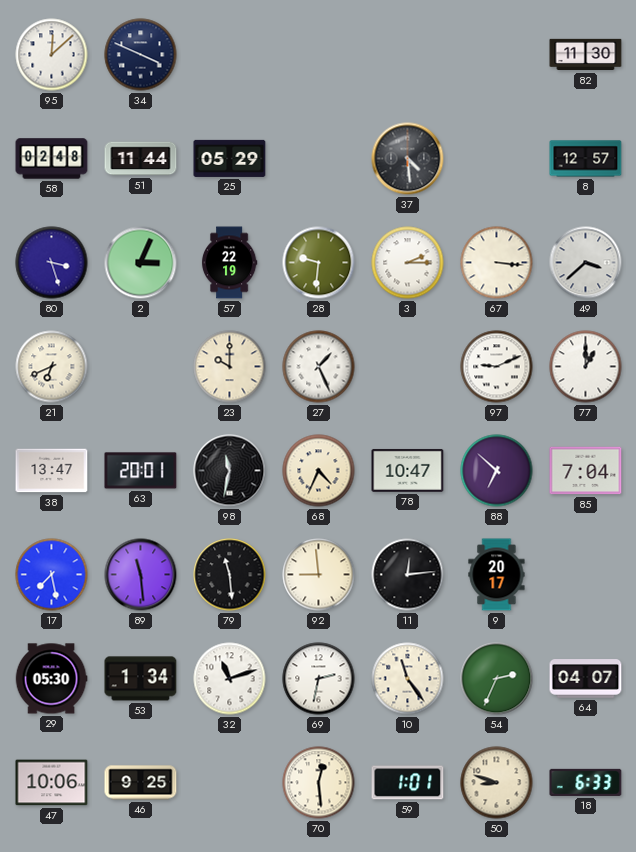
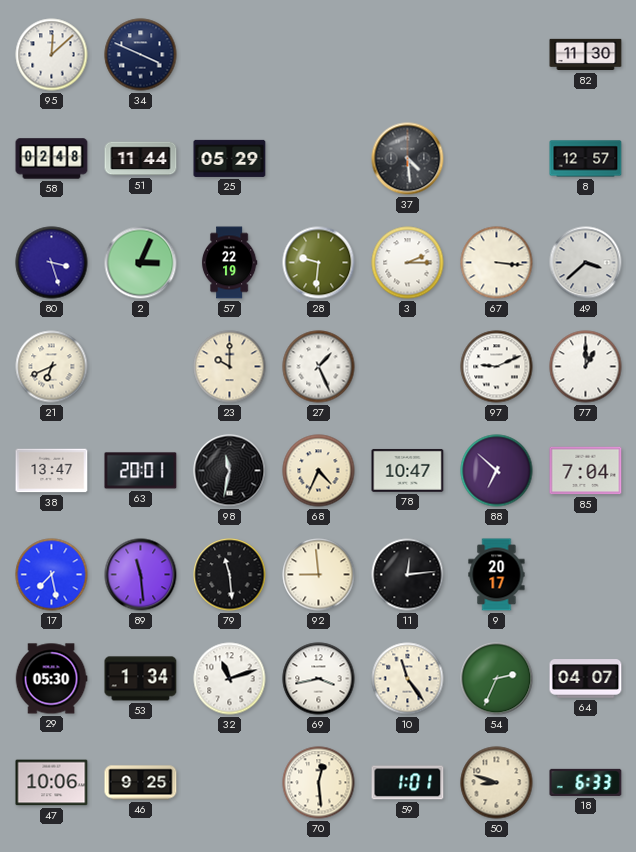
69: 2:32 -> 3:43
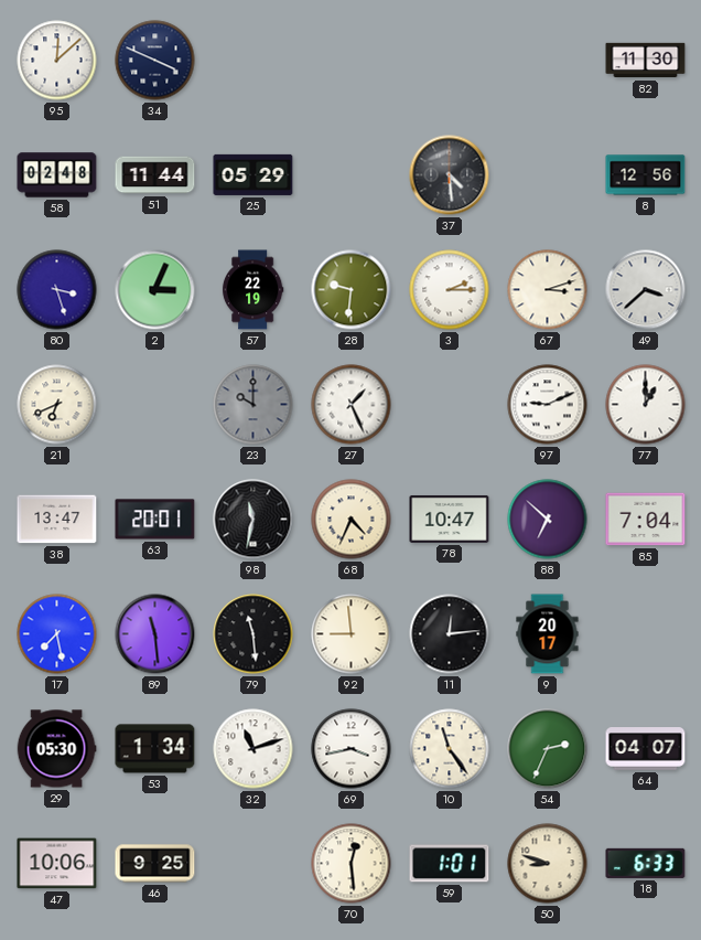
8: 12:57 -> 12:56
67: 3:16 -> 3:12
23 dial: cream -> grey
